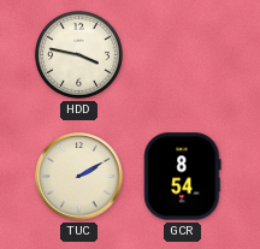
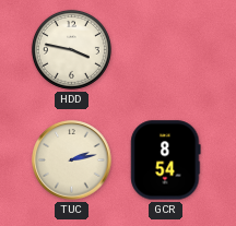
TUC: 2:10 -> 2:13
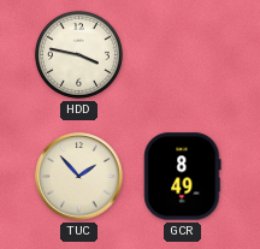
TUC: 2:13 -> 1:53
GCR: 8:54 -> 8:49
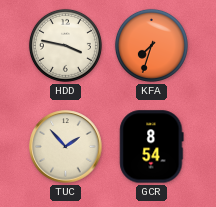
KFA: none -> 7:33
GCR: 8:49 -> 8:54
